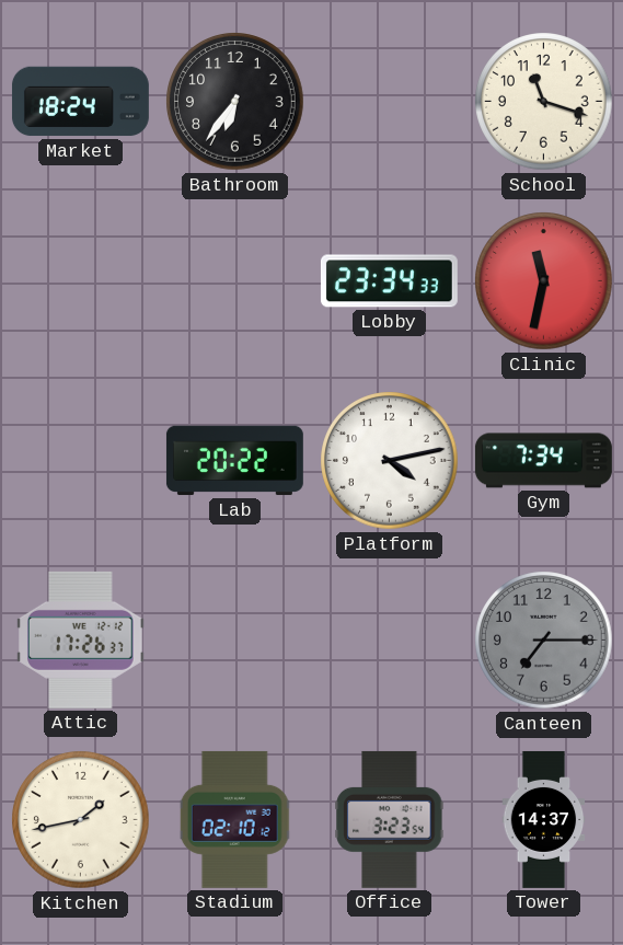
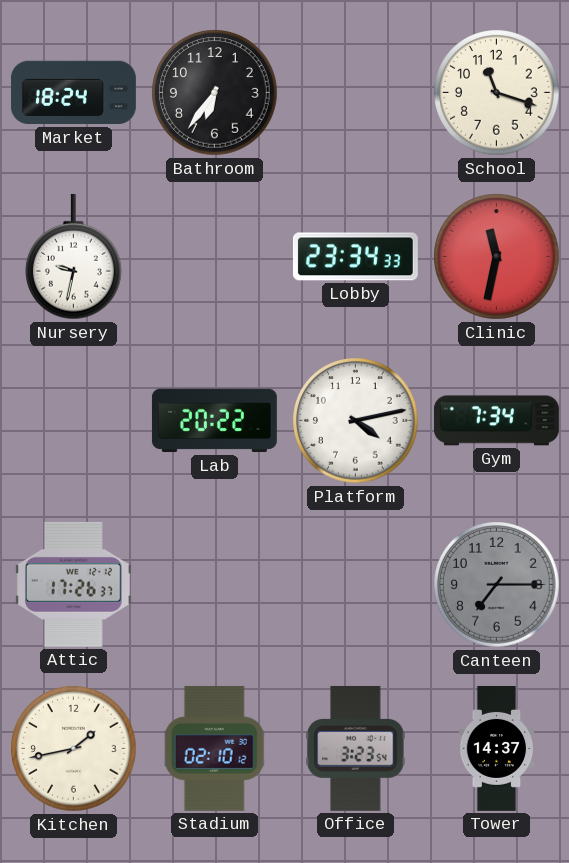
Nursery: none -> 9:32
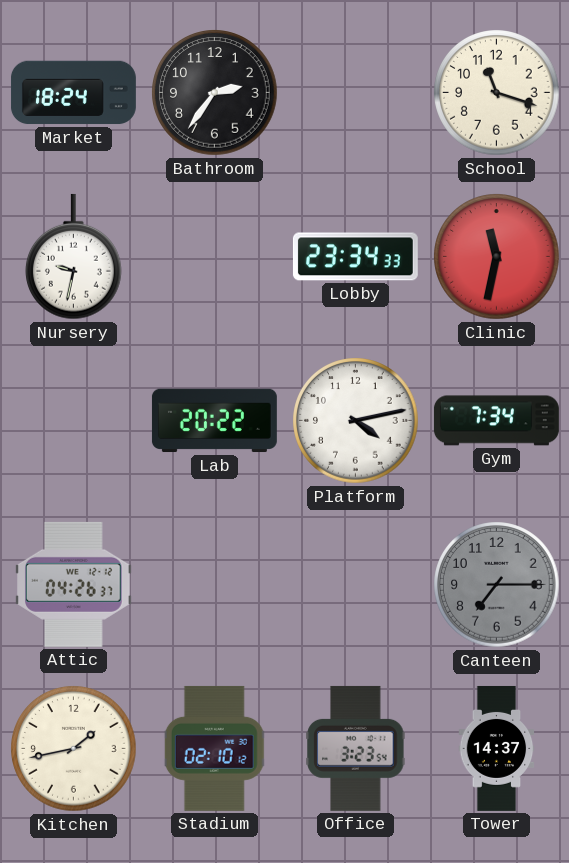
Bathroom: 6:36 -> 2:36
Attic: 17:26 -> 04:26
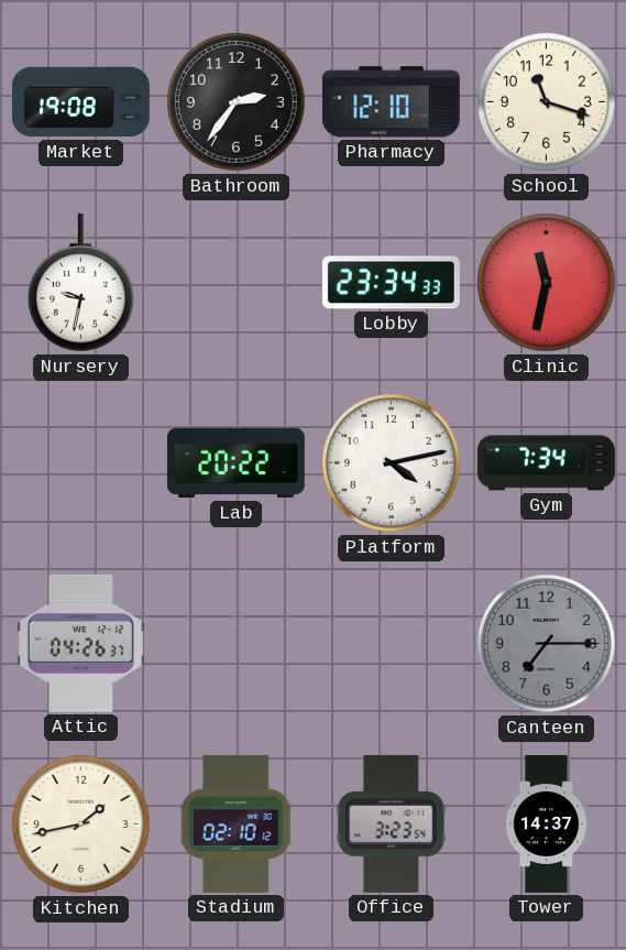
Market: 18:24 -> 19:08
Pharmacy: none -> 12:10
